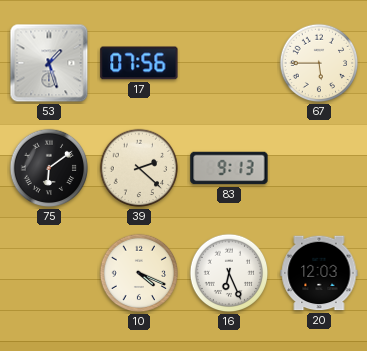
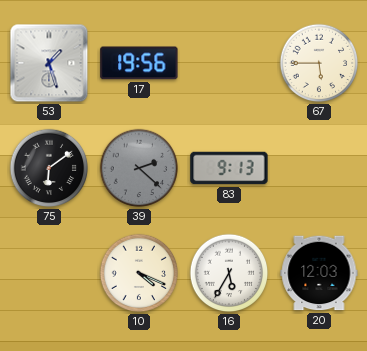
17: 07:56 -> 19:56
39 dial: cream -> grey
16: 6:26 -> 5:35
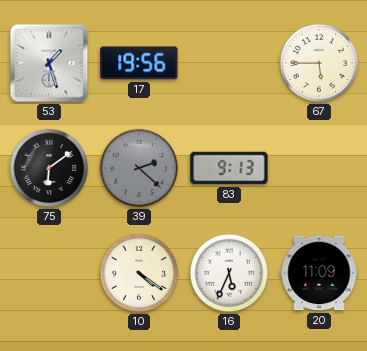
10: 4:19 -> 4:21
16: 5:35 -> 5:34
20: 12:03 -> 11:09
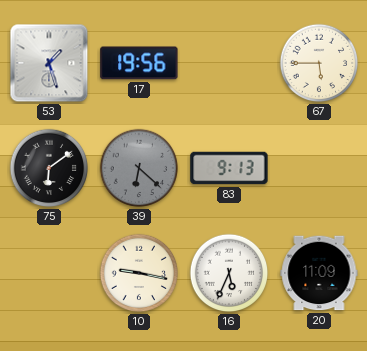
39: 2:22 -> 6:22
10: 4:21 -> 9:17
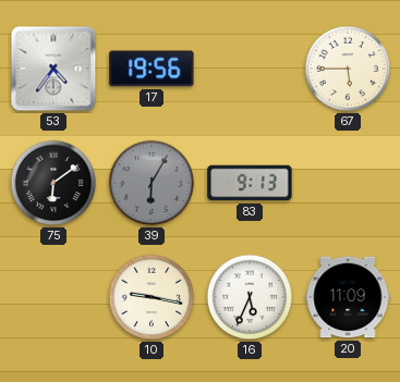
53: 1:27 -> 4:36
39: 6:22 -> 6:05
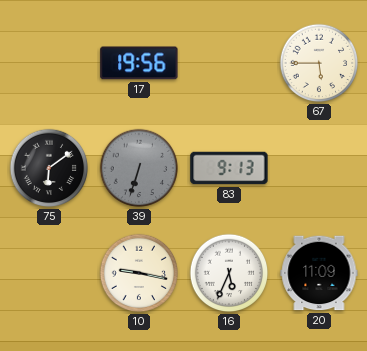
53: 4:36 -> none
39: 6:05 -> 6:33
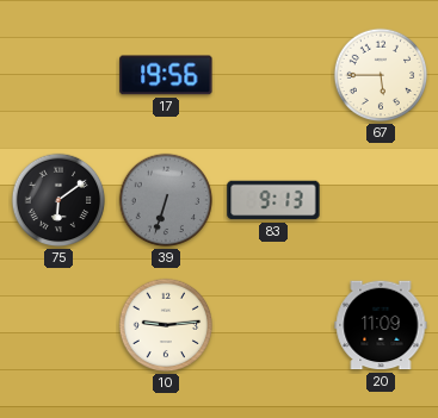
10: 9:17 -> 9:14
16: 5:34 -> none
